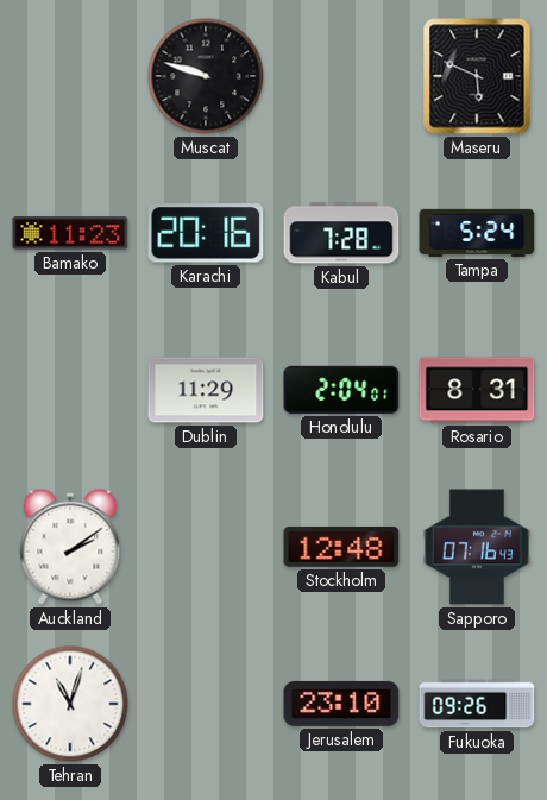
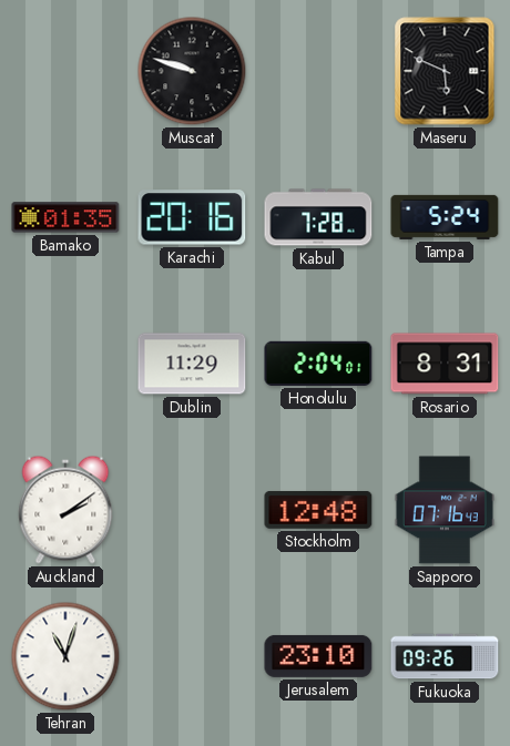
Bamako: 11:23 -> 01:35
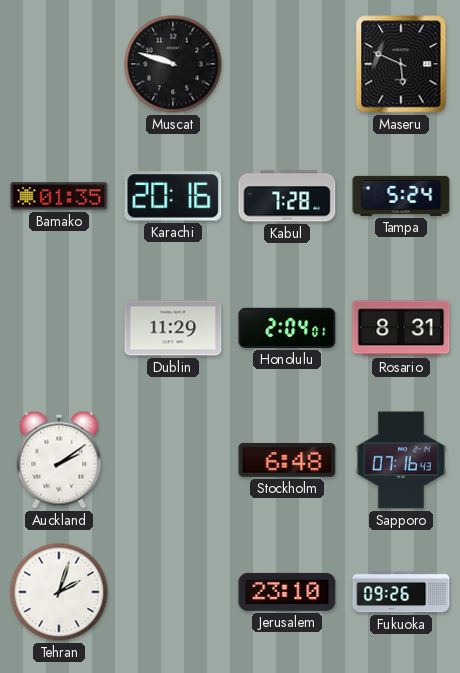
Stockholm: 12:48 -> 6:48
Tehran: 11:03 -> 2:03
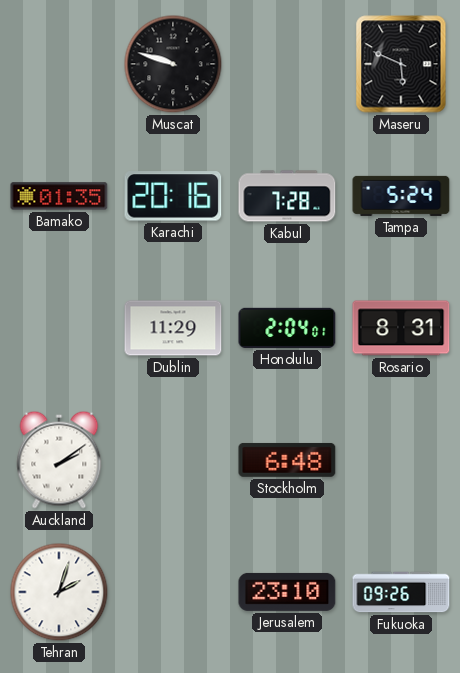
Sapporo: 07:16 -> none
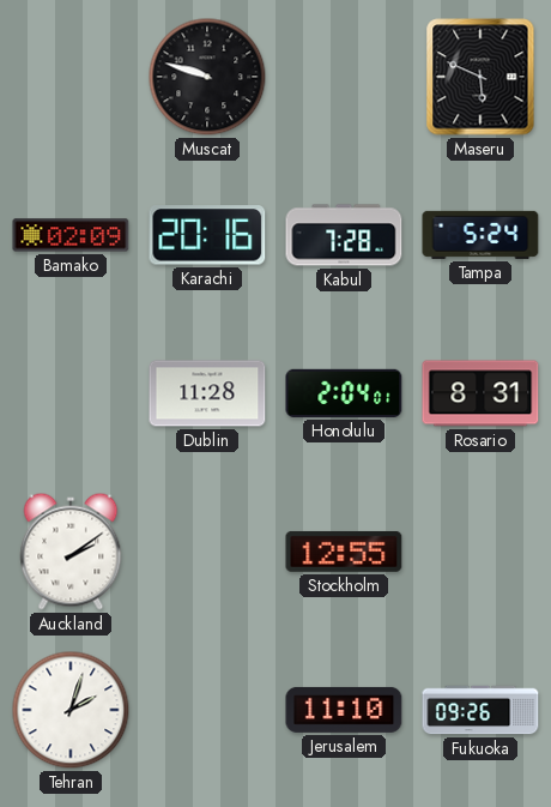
Bamako: 01:35 -> 02:09
Dublin: 11:29 -> 11:28
Stockholm: 6:48 -> 12:55
Jerusalem: 23:10 -> 11:10
